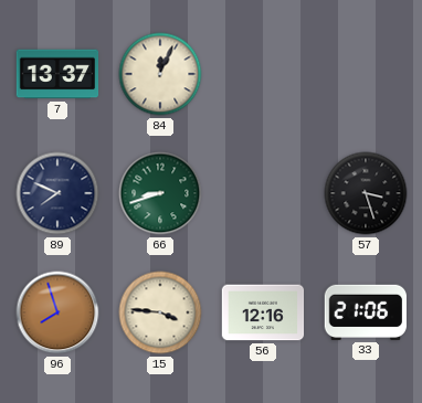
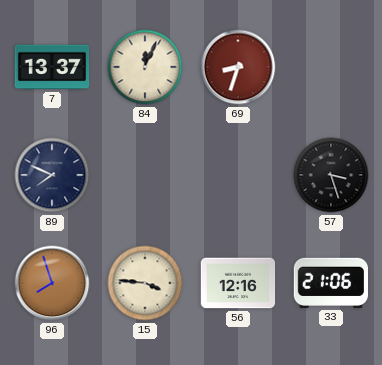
69: none -> 8:33
66: 8:42 -> none
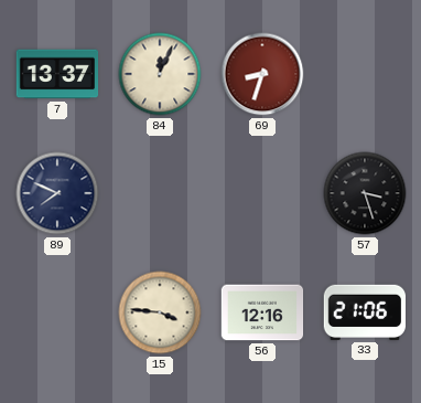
96: 7:57 -> none
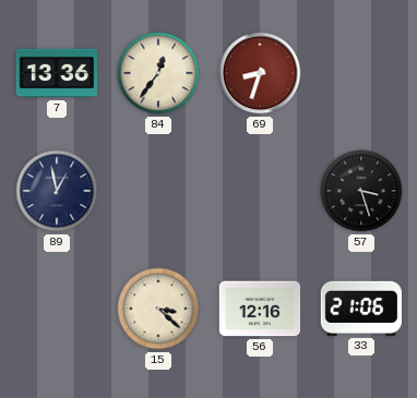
7: 13:37 -> 13:36
84: 12:04 -> 12:36
89: 7:49 -> 12:58
15: 3:46 -> 3:22
